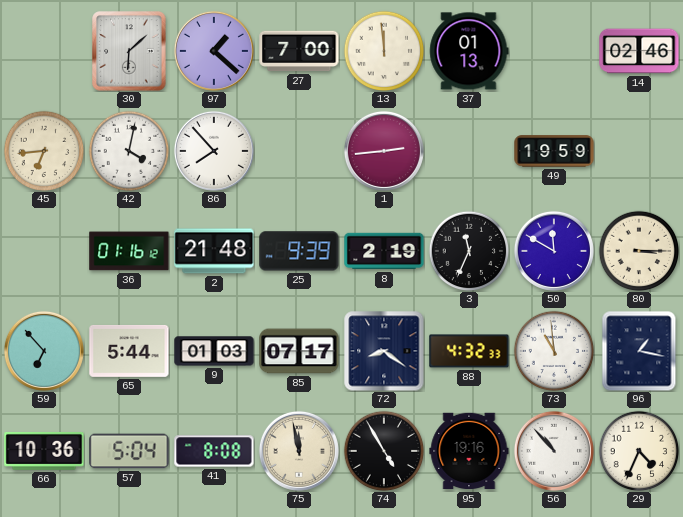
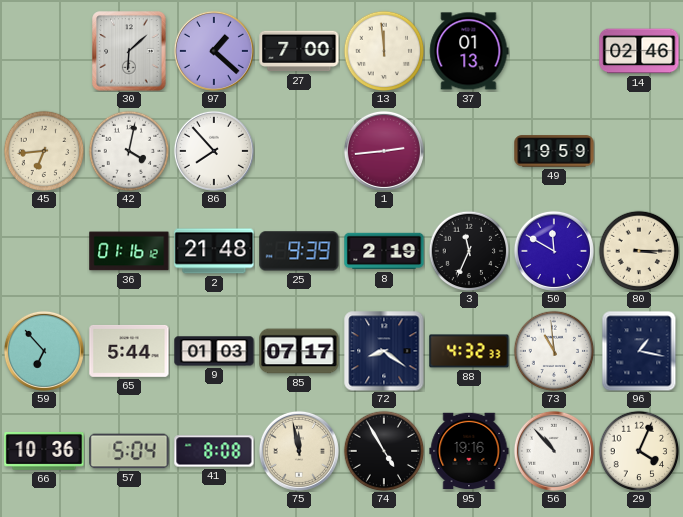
29: 4:34 -> 4:04
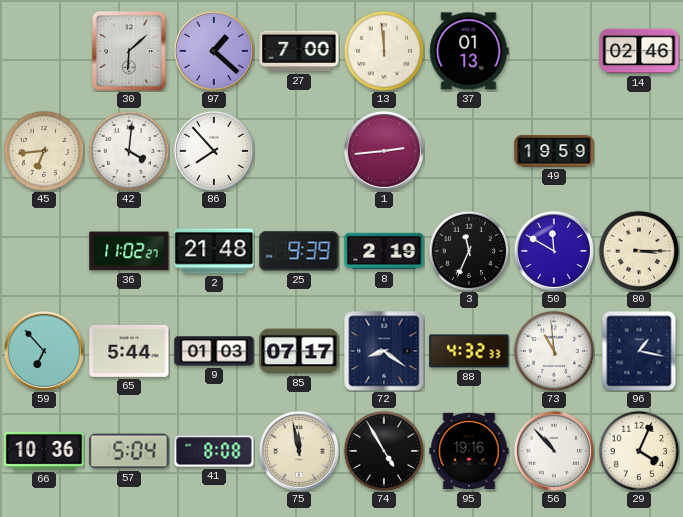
42: 4:02 -> 4:01
36: 01:16 -> 11:02
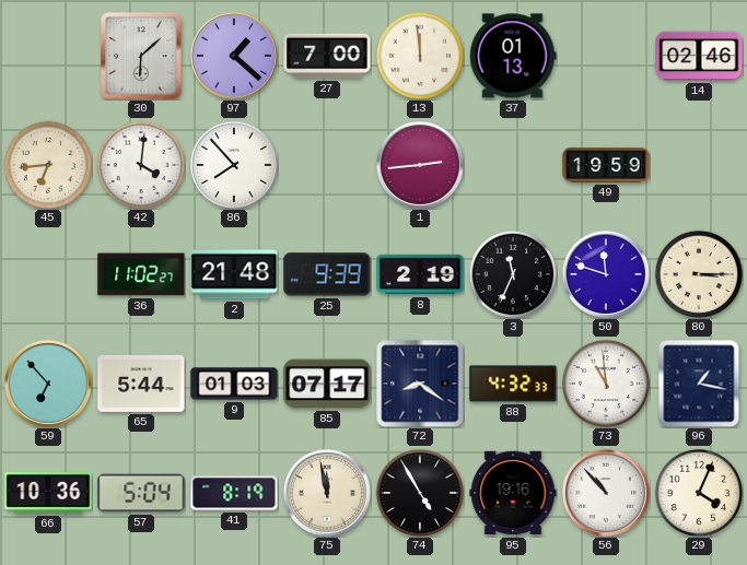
50: 11:50 -> 11:48
41: 8:08 -> 8:19
